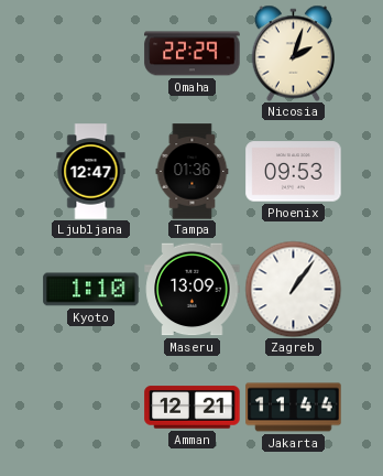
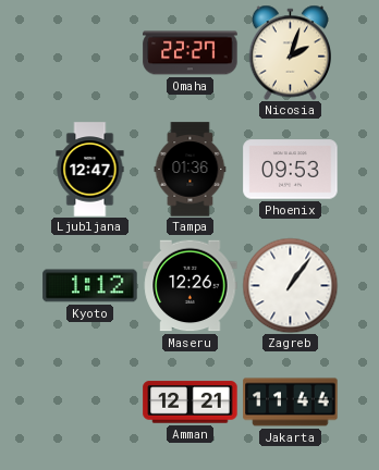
Omaha: 22:29 -> 22:27
Kyoto: 1:10 -> 1:12
Maseru: 13:09 -> 12:26
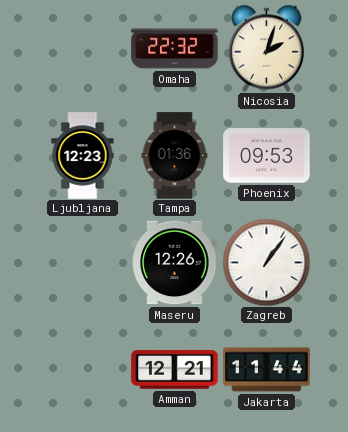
Omaha: 22:27 -> 22:32
Ljubljana: 12:47 -> 12:23
Kyoto: 1:12 -> none
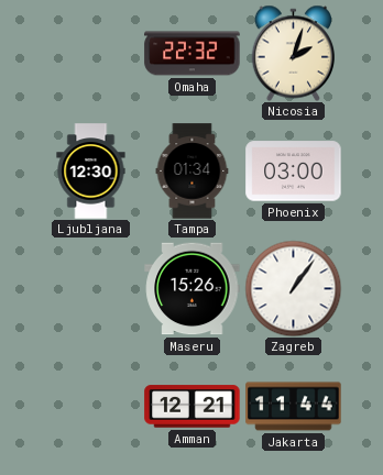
Ljubljana: 12:23 -> 12:30
Tampa: 01:36 -> 01:34
Phoenix: 09:53 -> 03:00
Maseru: 12:26 -> 15:26
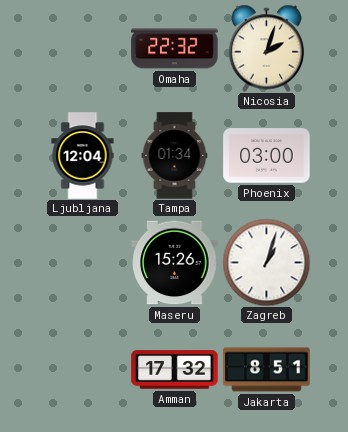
Ljubljana: 12:30 -> 12:04
Zagreb: 1:06 -> 1:03
Amman: 12:21 -> 17:32
Jakarta: 11:44 -> 8:51
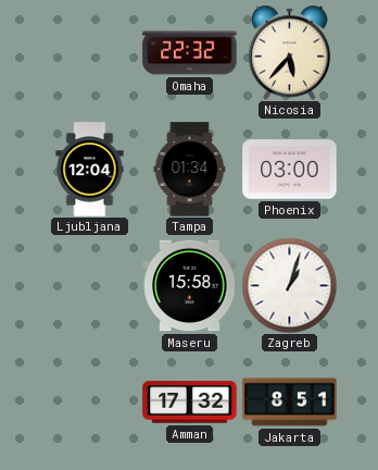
Nicosia: 2:03 -> 5:37
Maseru: 15:26 -> 15:58
